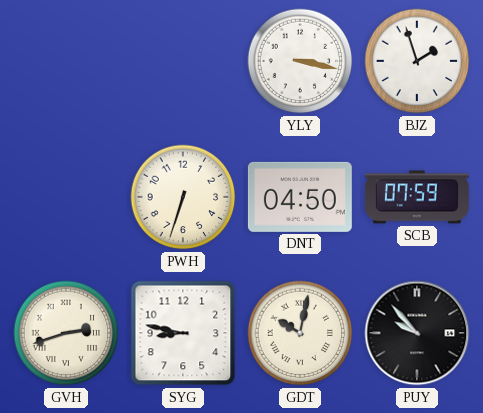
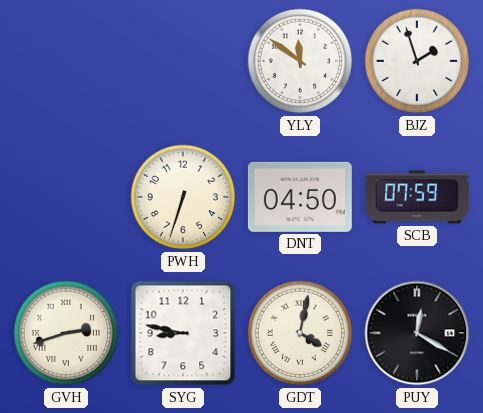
YLY: 3:17 -> 11:51
GDT: 10:02 -> 4:02
PUY: 9:53 -> 12:20
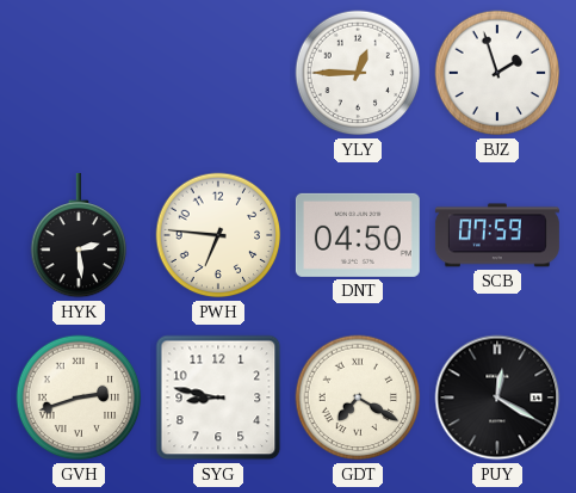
YLY: 11:51 -> 12:45
HYK: none -> 2:29
PWH: 6:33 -> 6:46
GDT: 4:02 -> 7:20
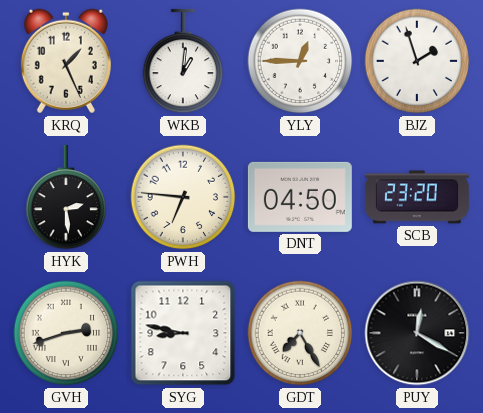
KRQ: none -> 1:26
WKB: none -> 1:01
SCB: 07:59 -> 23:20
GDT: 7:20 -> 7:25
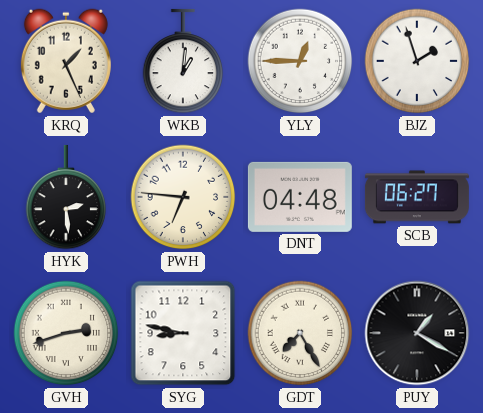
DNT: 04:50 -> 04:48
SCB: 23:20 -> 06:27
PUY: 12:20 -> 1:20
